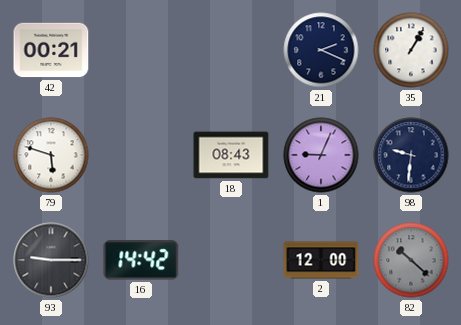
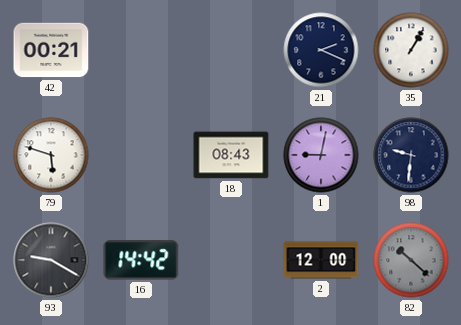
1: 9:04 -> 9:02
93: 9:15 -> 9:20
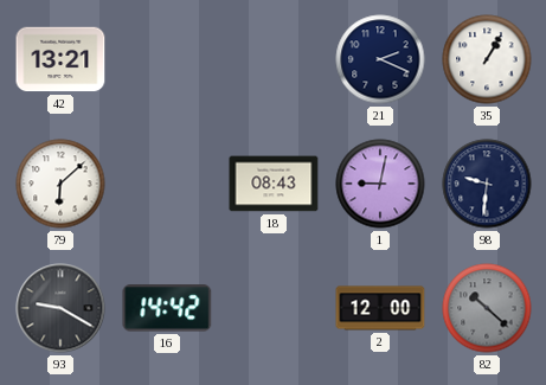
42: 00:21 -> 13:21
79: 5:48 -> 6:08
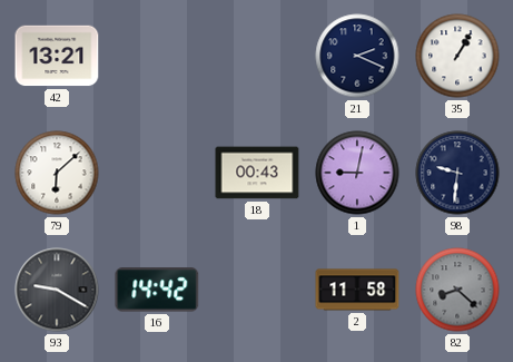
18: 08:43 -> 00:43
2: 12:00 -> 11:58
82: 10:22 -> 8:22
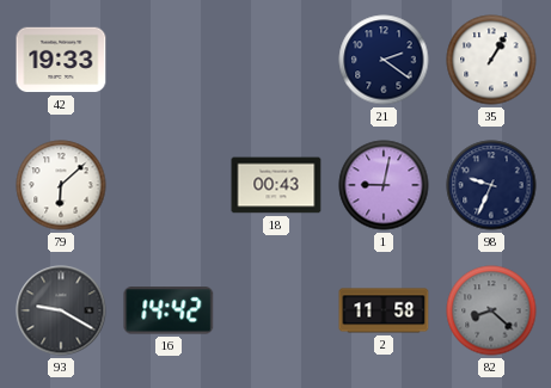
42: 13:21 -> 19:33
21: 2:19 -> 2:21
98: 9:31 -> 9:34
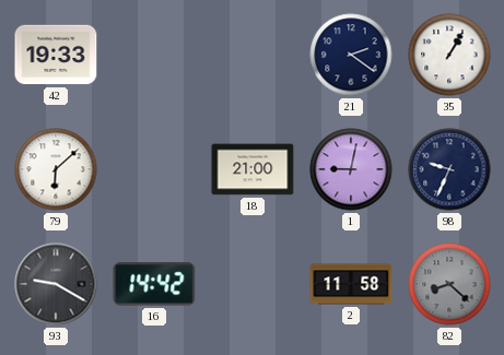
18: 00:43 -> 21:00
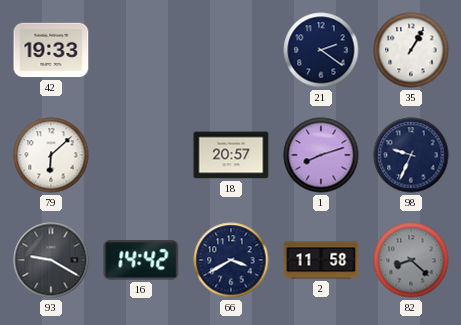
18: 21:00 -> 20:57
1: 9:02 -> 8:12
66: none -> 3:40
